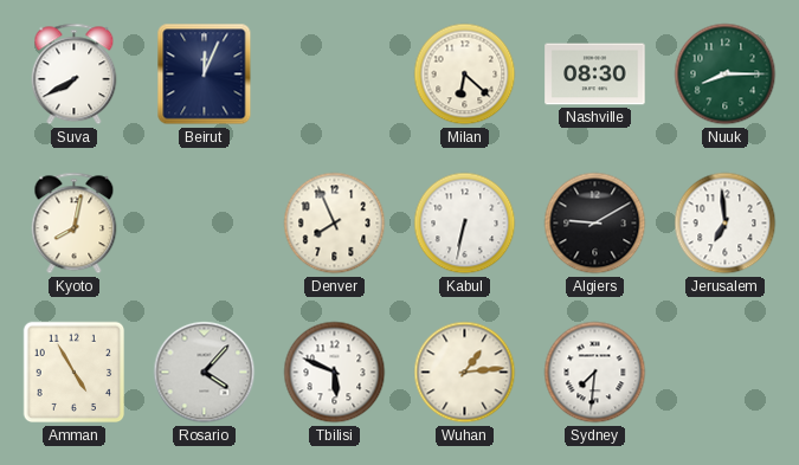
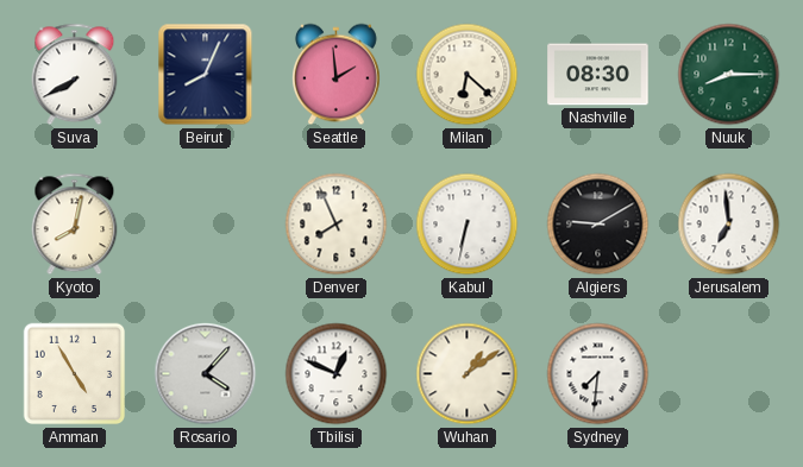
Beirut: 12:04 -> 8:04
Seattle: none -> 1:59
Tbilisi: 5:49 -> 12:49
Wuhan: 1:14 -> 1:09
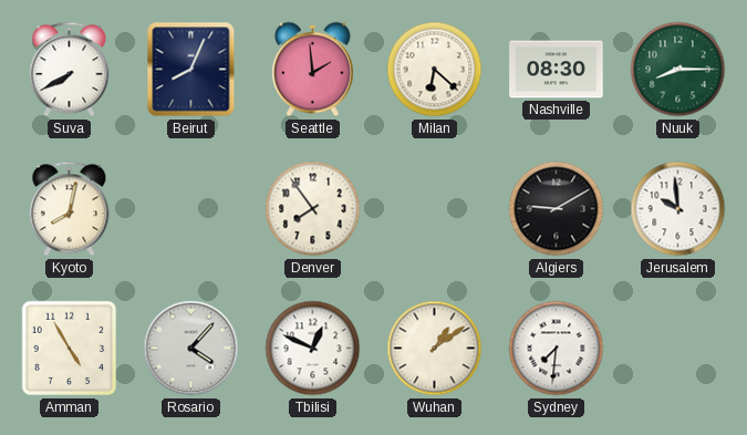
Denver: 7:56 -> 7:54
Kabul: 6:32 -> none
Jerusalem: 6:59 -> 9:59
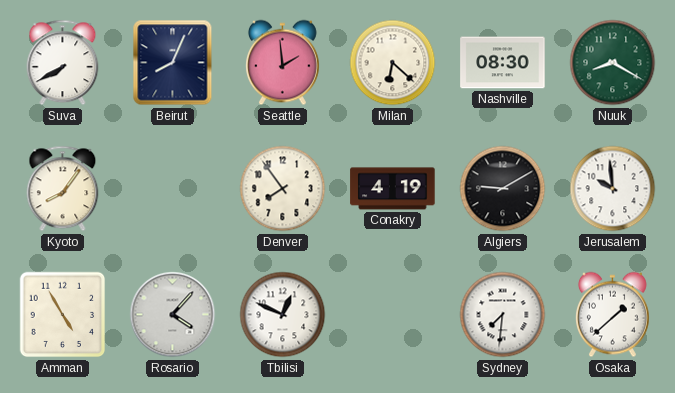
Nuuk: 8:15 -> 8:20
Kyoto: 8:02 -> 8:06
Conakry: none -> 4:19
Wuhan: 1:09 -> none
Osaka: none -> 1:38
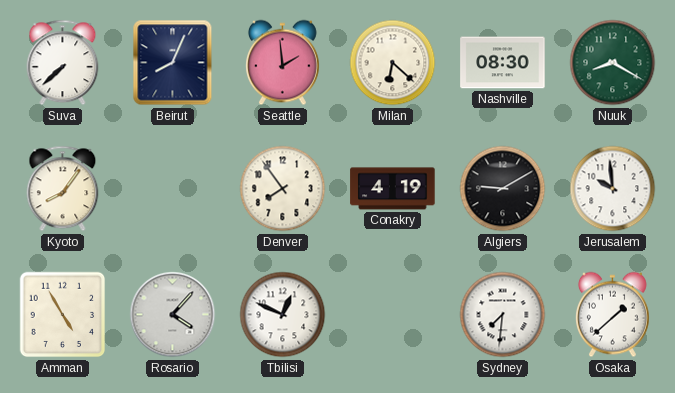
Suva: 7:40 -> 7:38
